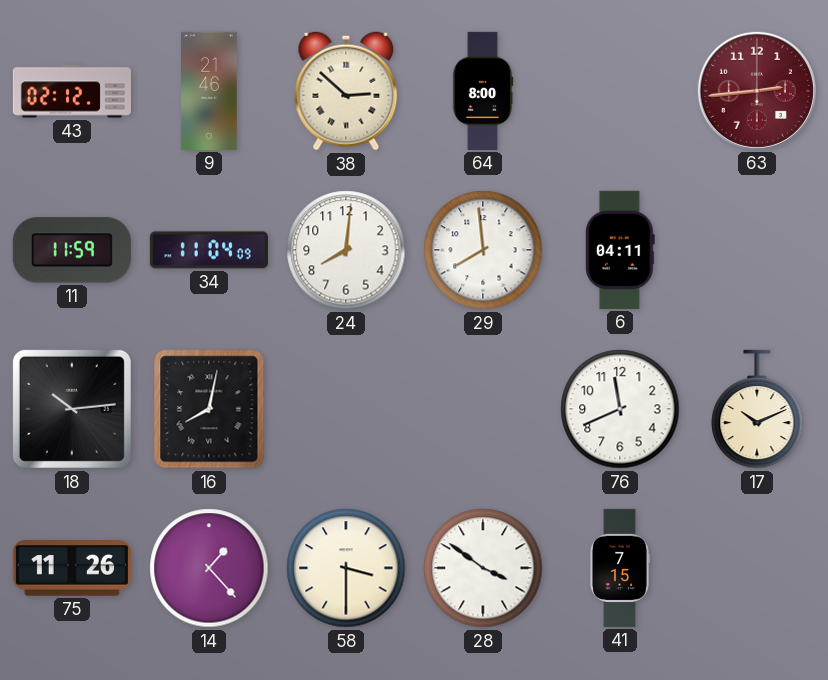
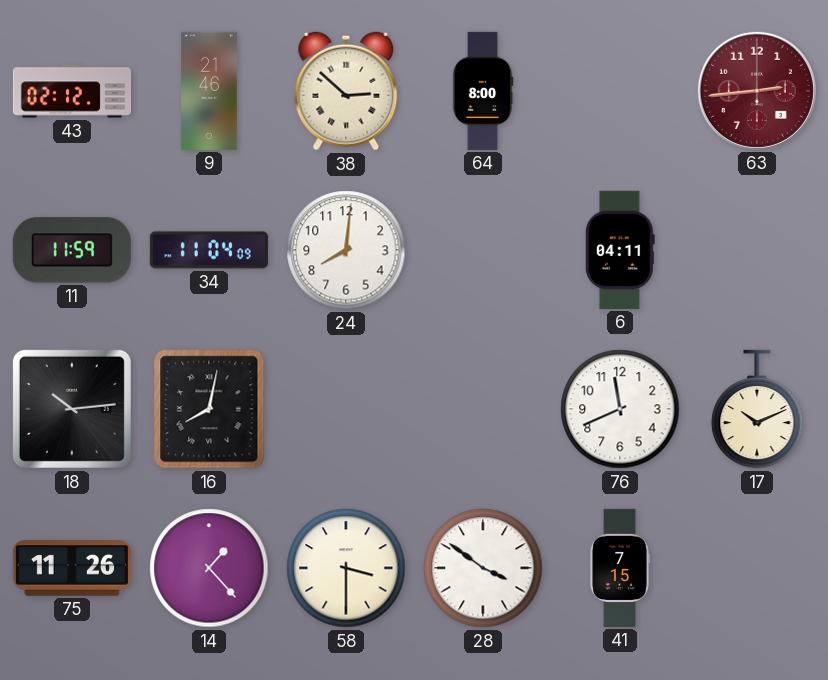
29: 7:59 -> none
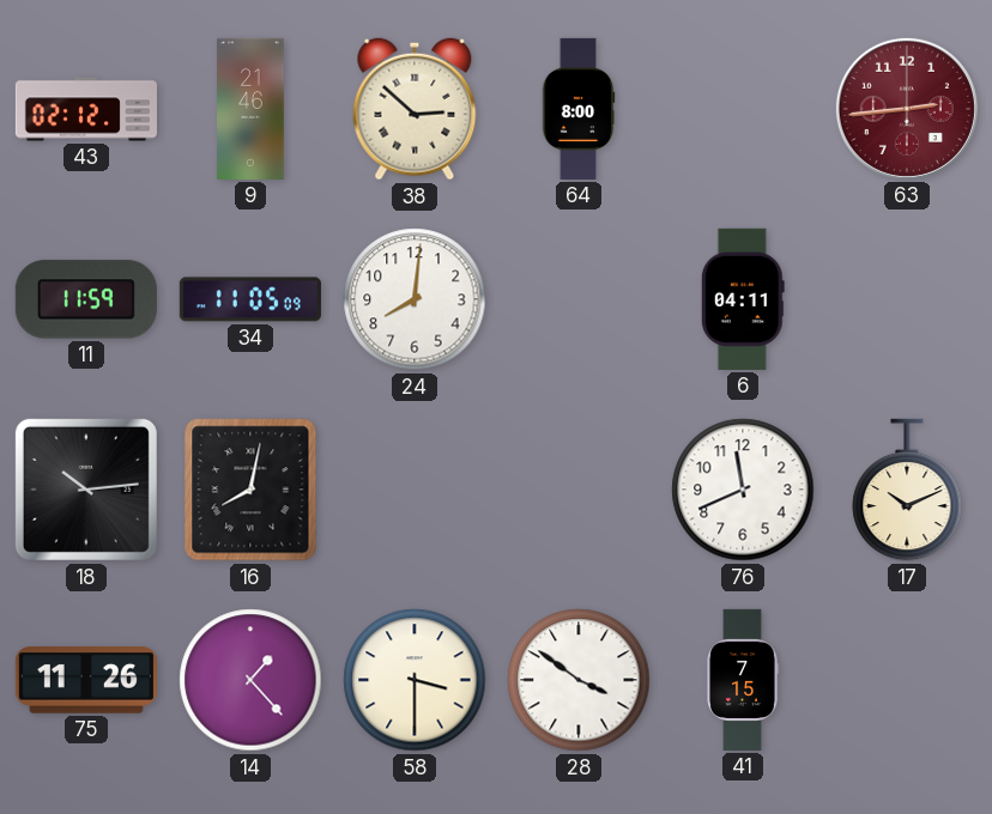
34: 11:04 -> 11:05
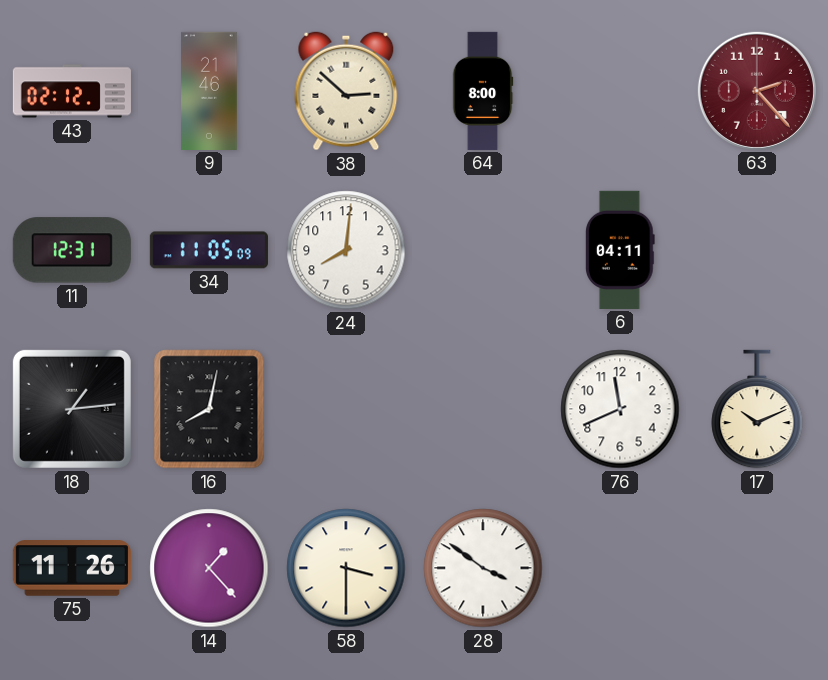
63: 2:44 -> 2:23
11: 11:59 -> 12:31
18: 10:14 -> 1:14
41: 7:15 -> none
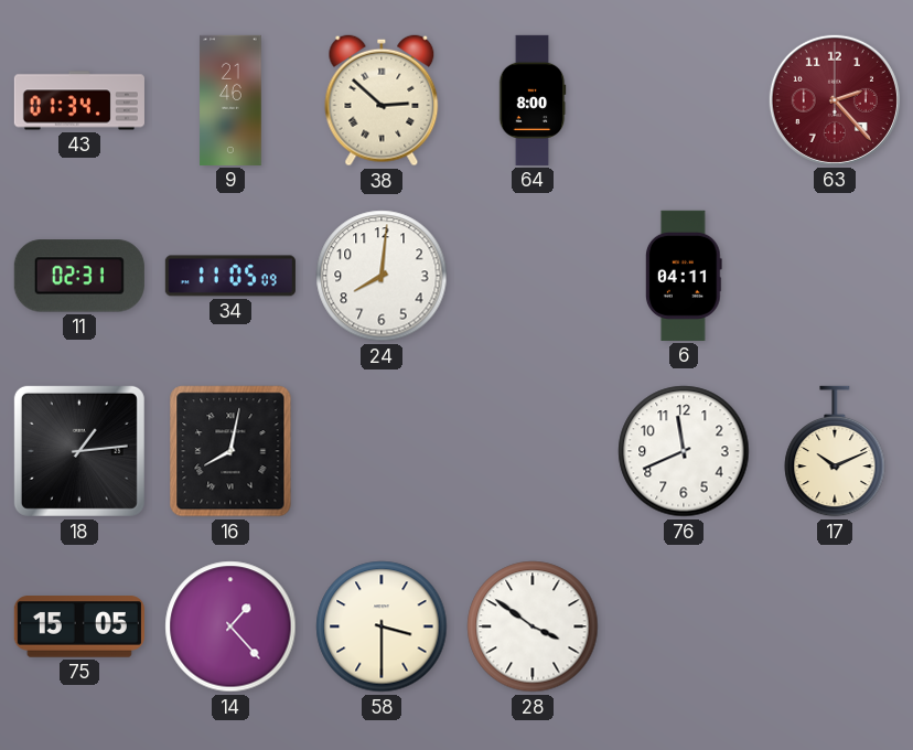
43: 02:12 -> 01:34
11: 12:31 -> 02:31
75: 11:26 -> 15:05
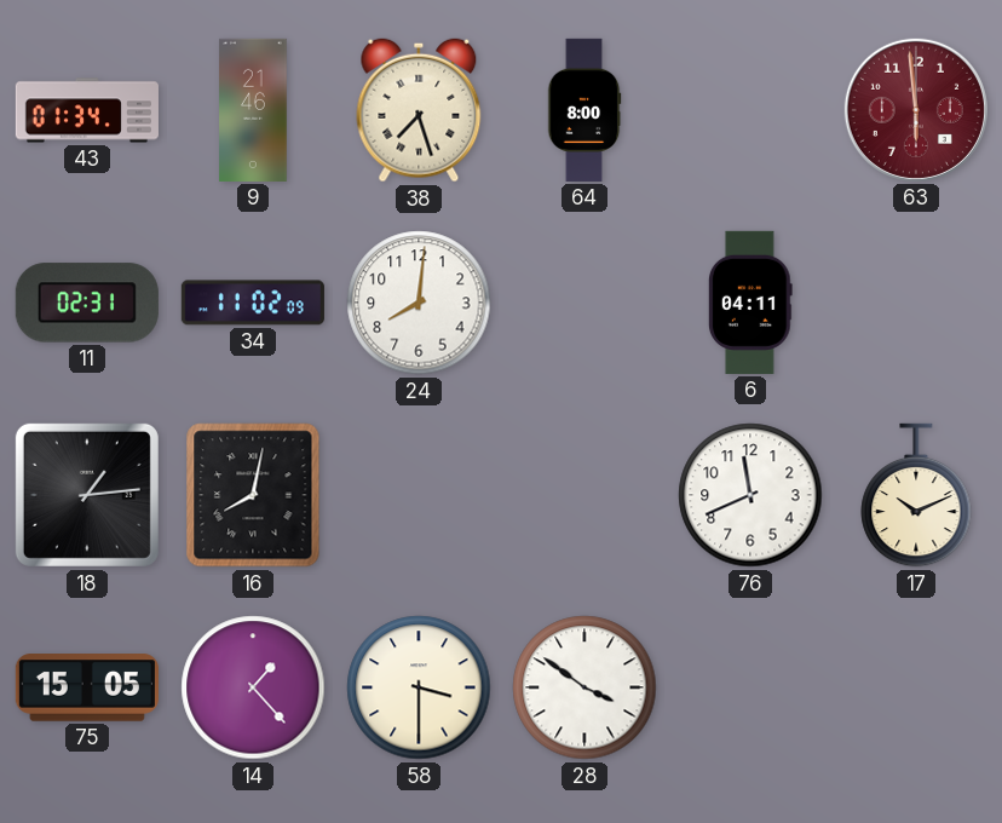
38: 2:52 -> 7:27
63: 2:23 -> 5:59
34: 11:05 -> 11:02
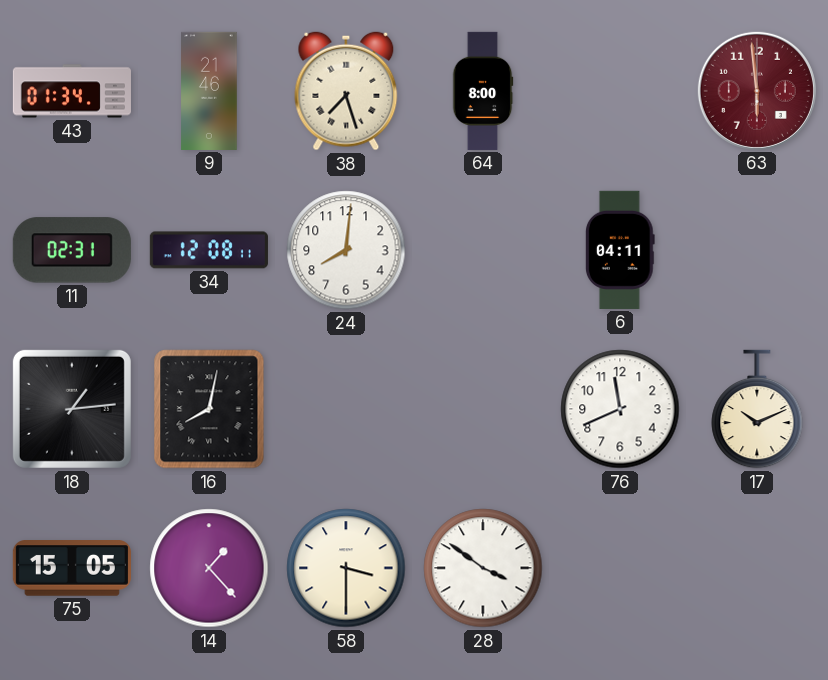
34: 11:02 -> 12:08
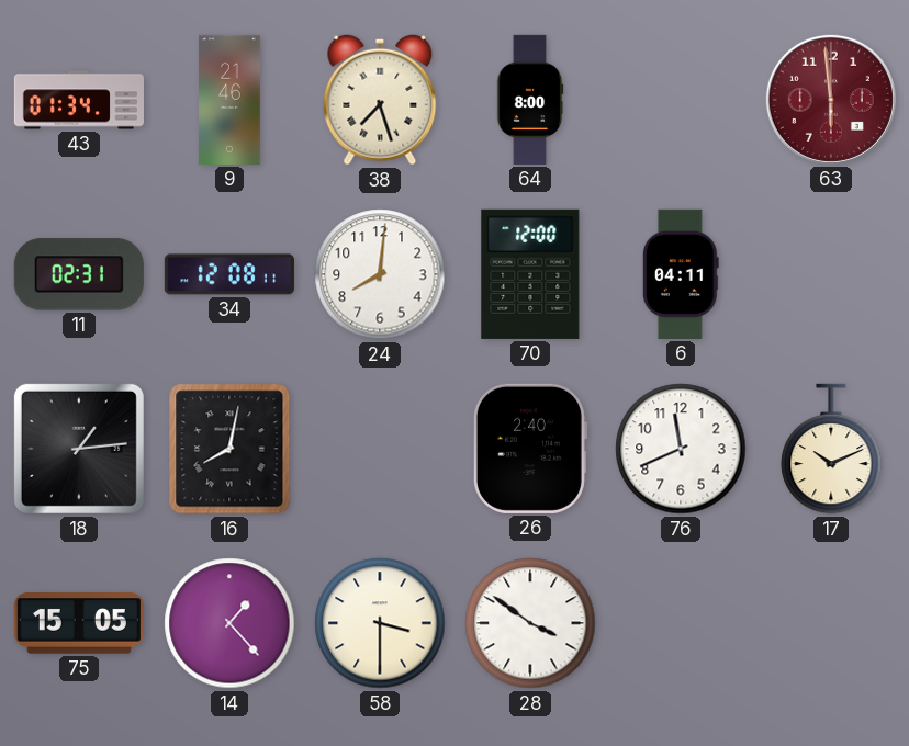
70: none -> 12:00
26: none -> 2:40
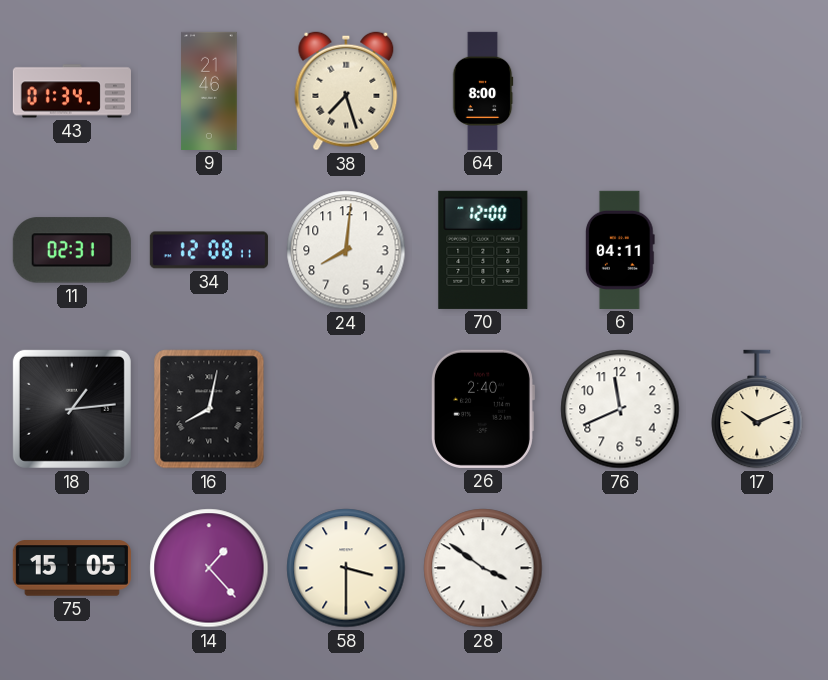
63: 5:59 -> none
